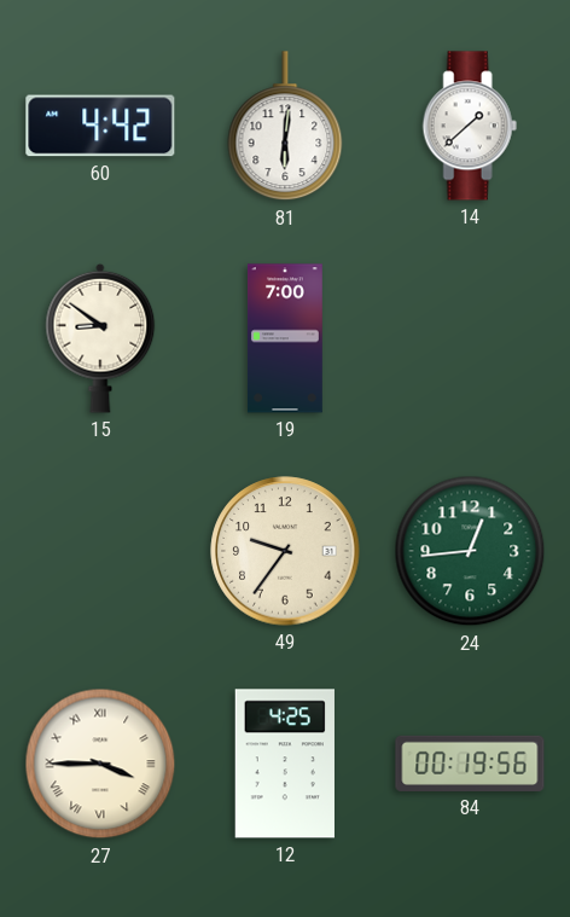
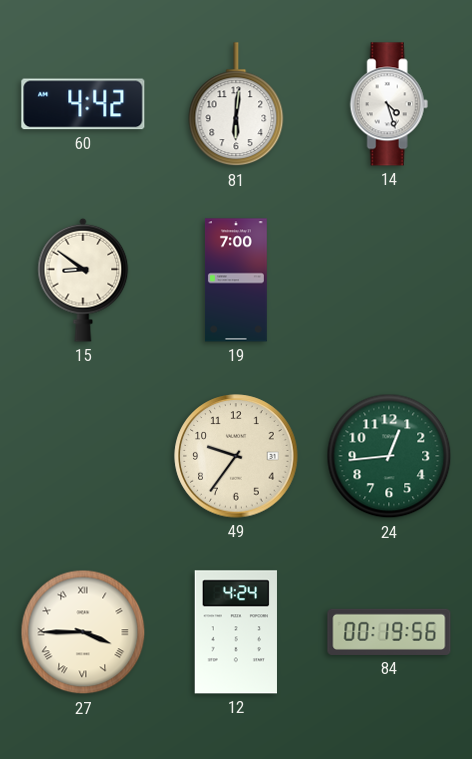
14: 1:38 -> 4:27
12: 4:25 -> 4:24
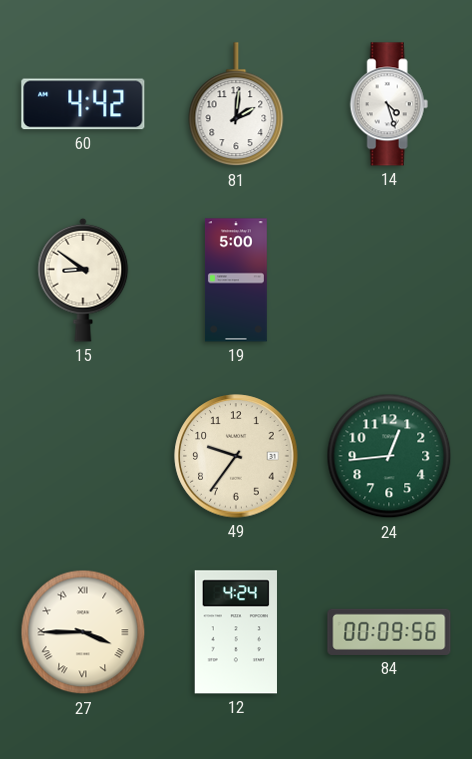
81: 6:01 -> 2:01
19: 7:00 -> 5:00
84: 00:19 -> 00:09
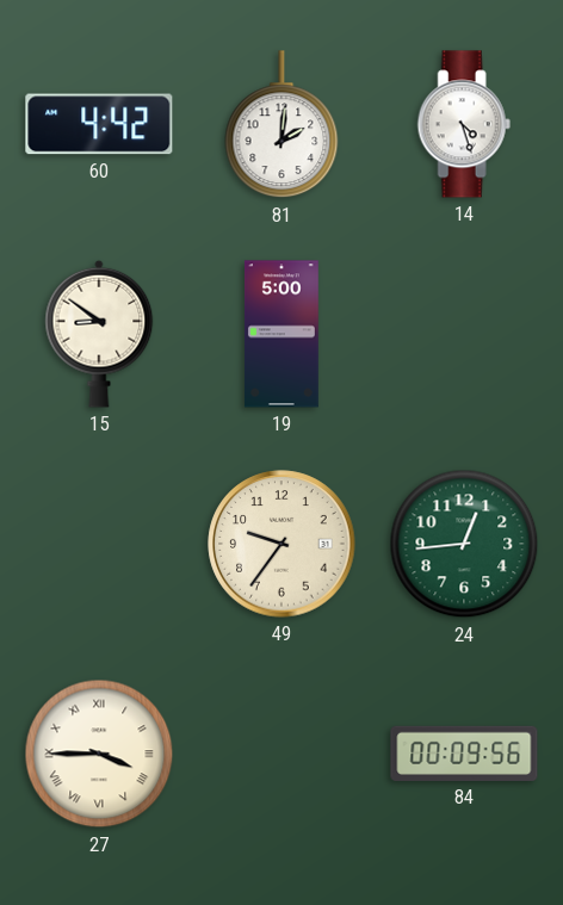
12: 4:24 -> none
